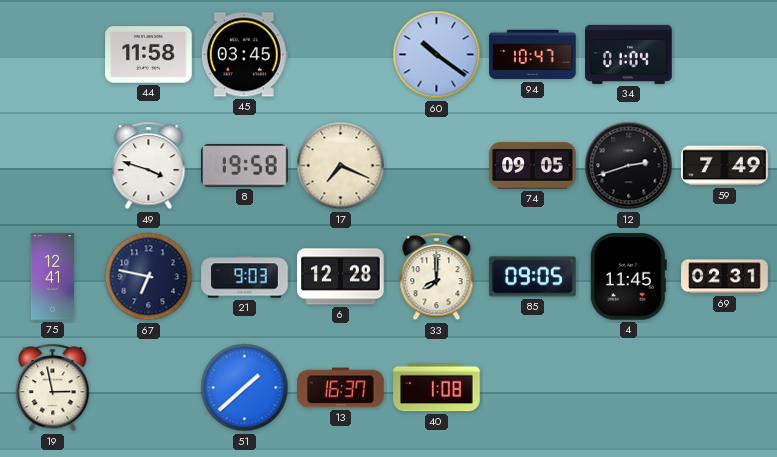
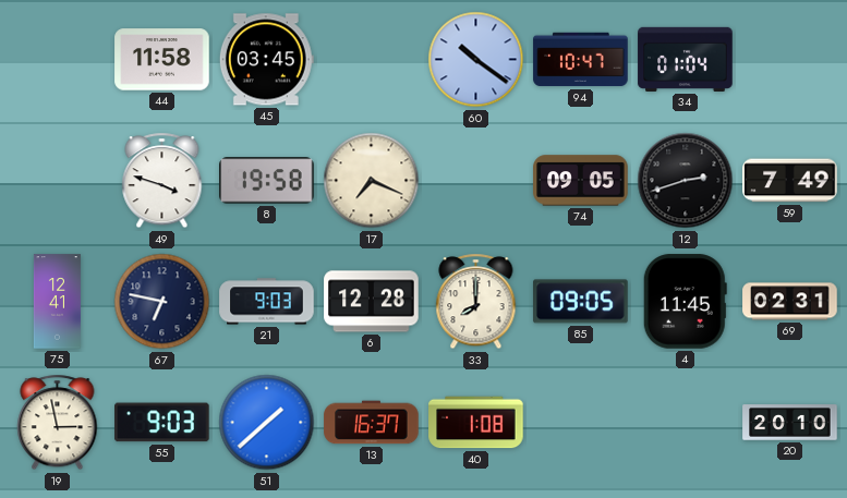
55: none -> 9:03
20: none -> 20:10
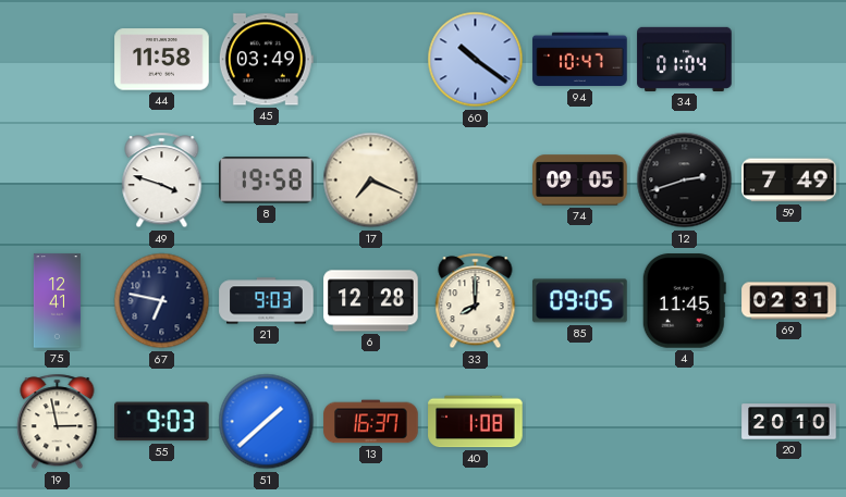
45: 03:45 -> 03:49
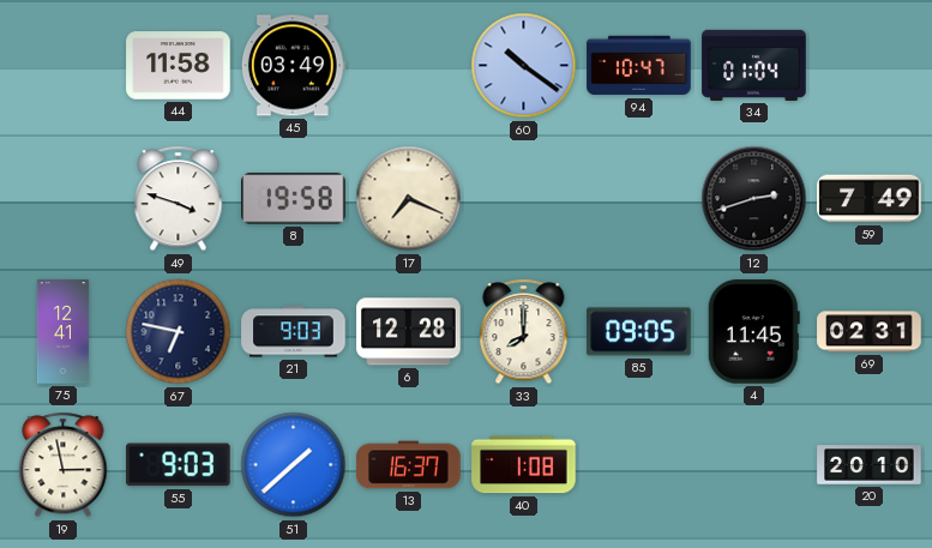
74: 09:05 -> none
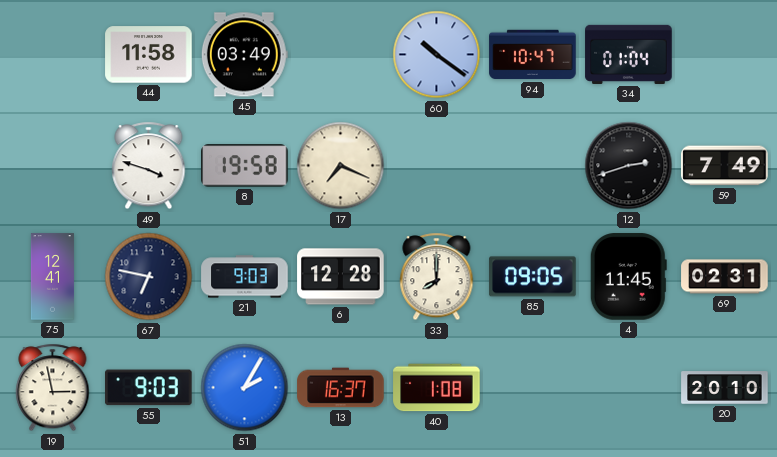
51: 1:38 -> 2:05
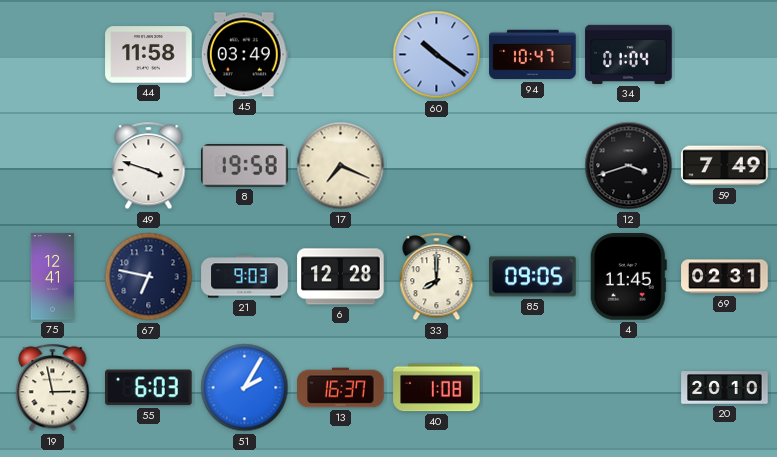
12: 2:42 -> 3:42
55: 9:03 -> 6:03
